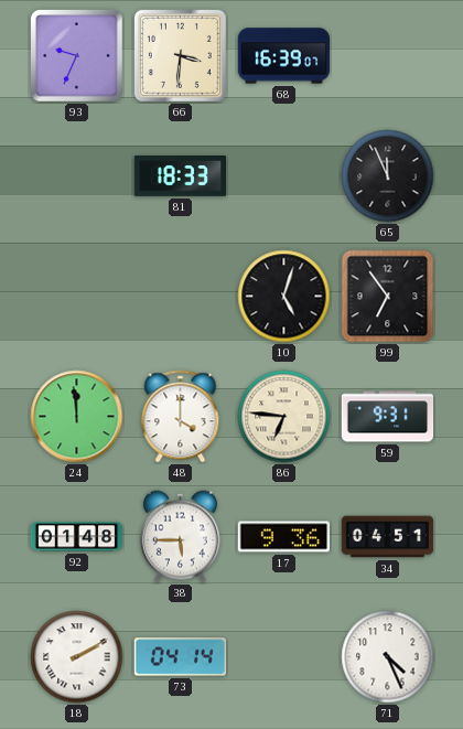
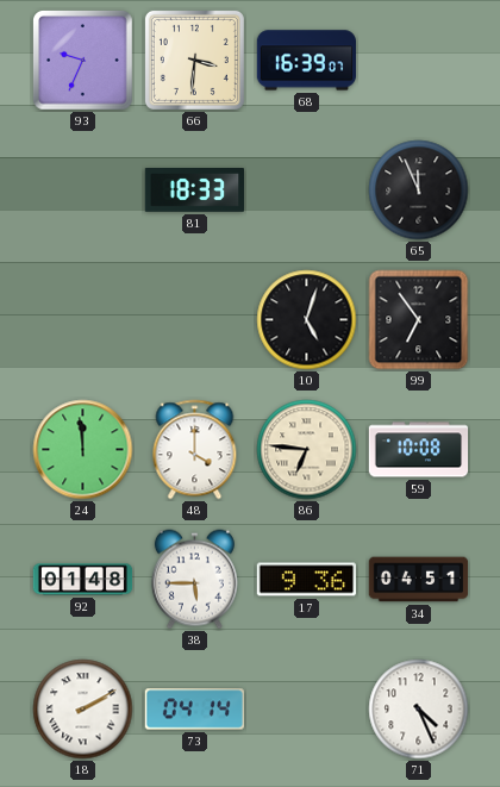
59: 9:31 -> 10:08
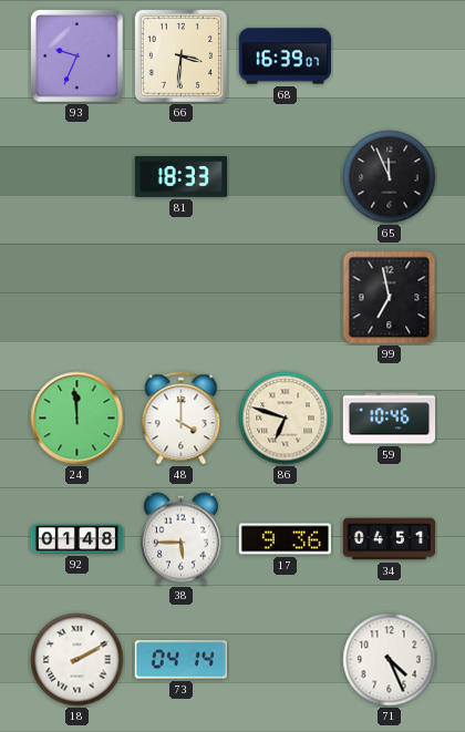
10: 5:03 -> none
99: 6:54 -> 6:58
86: 6:46 -> 6:48
59: 10:08 -> 10:46
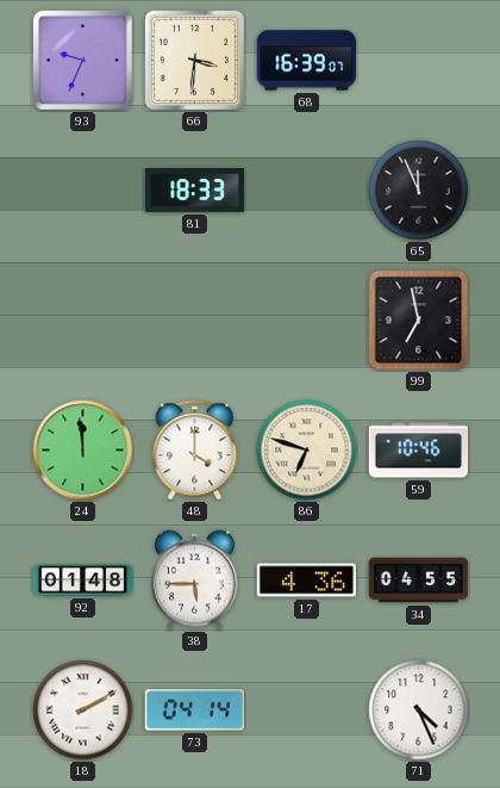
17: 9:36 -> 4:36
34: 04:51 -> 04:55
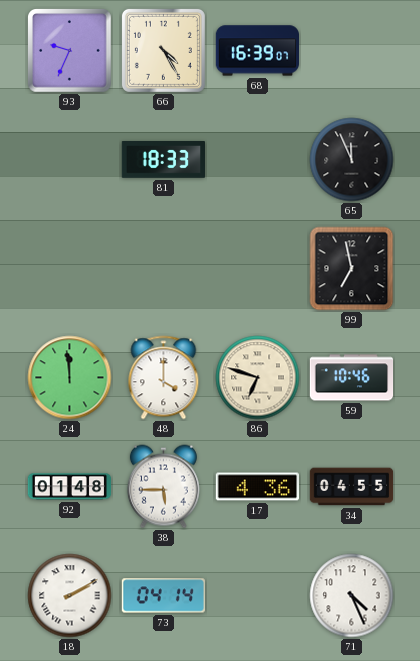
66: 3:31 -> 4:25
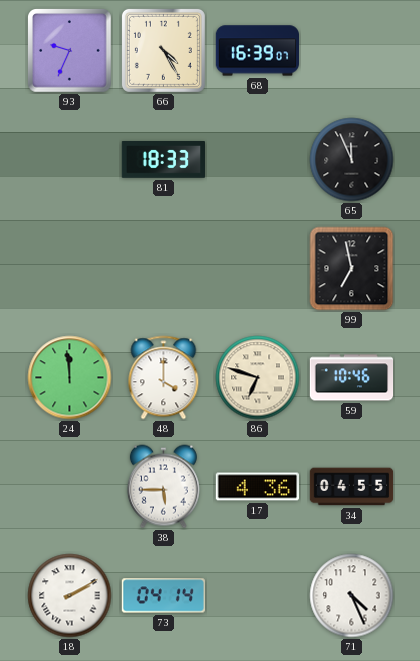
92: 01:48 -> none
